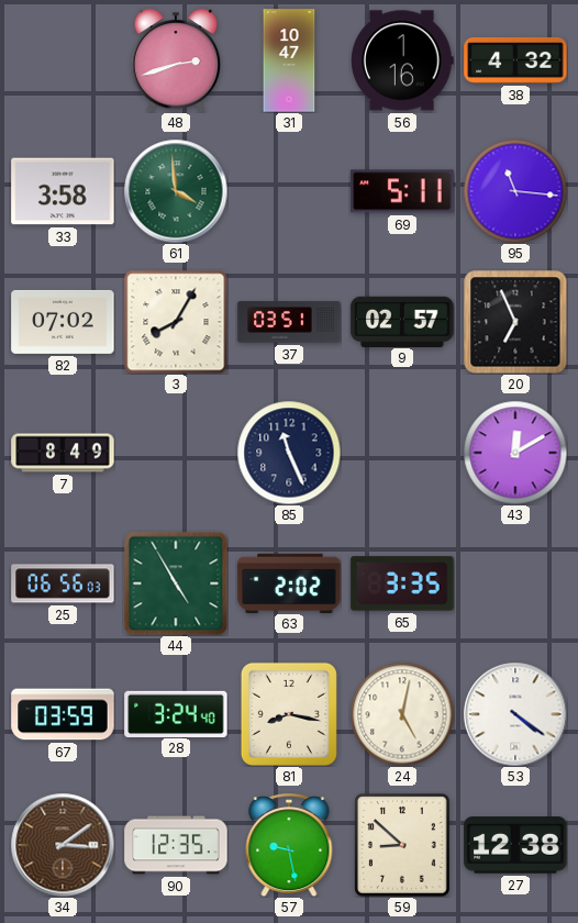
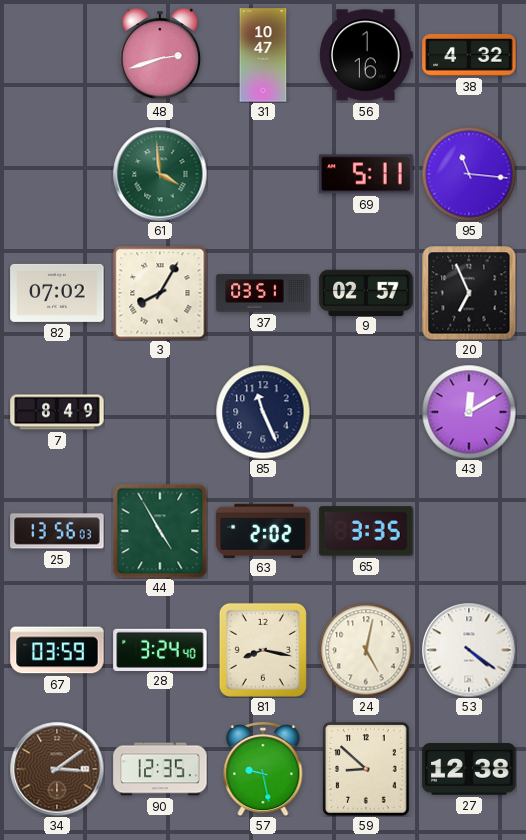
33: 3:58 -> none
25: 06:56 -> 13:56
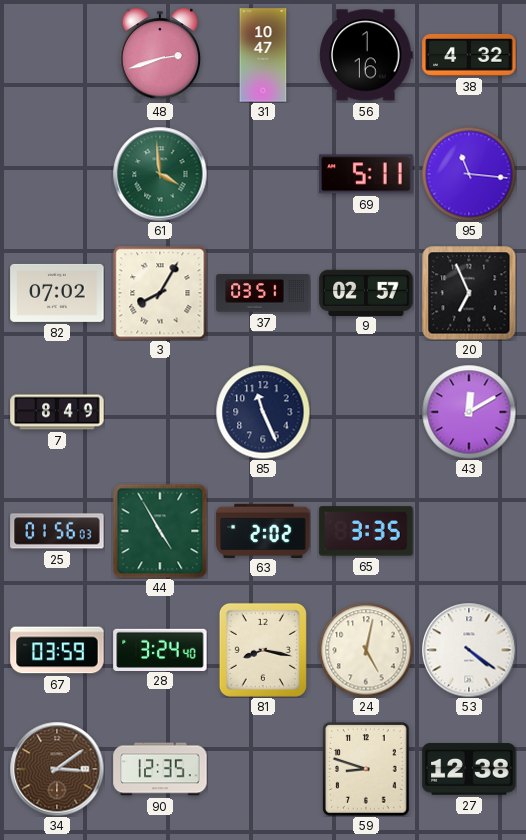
25: 13:56 -> 01:56
57: 9:28 -> none
59: 8:52 -> 8:48
